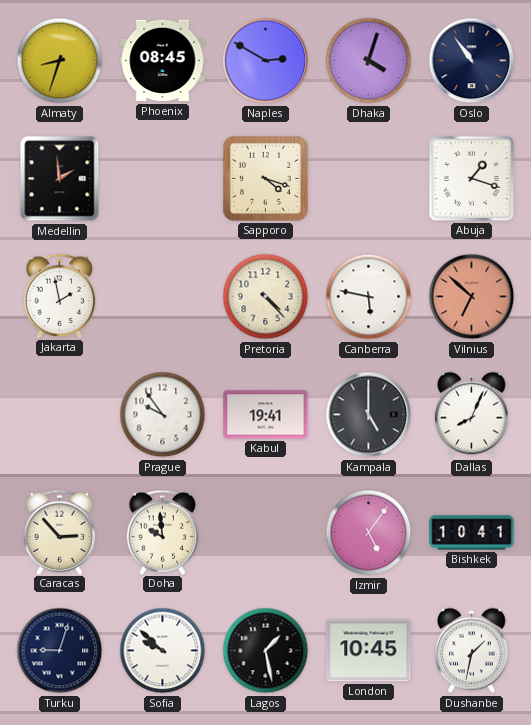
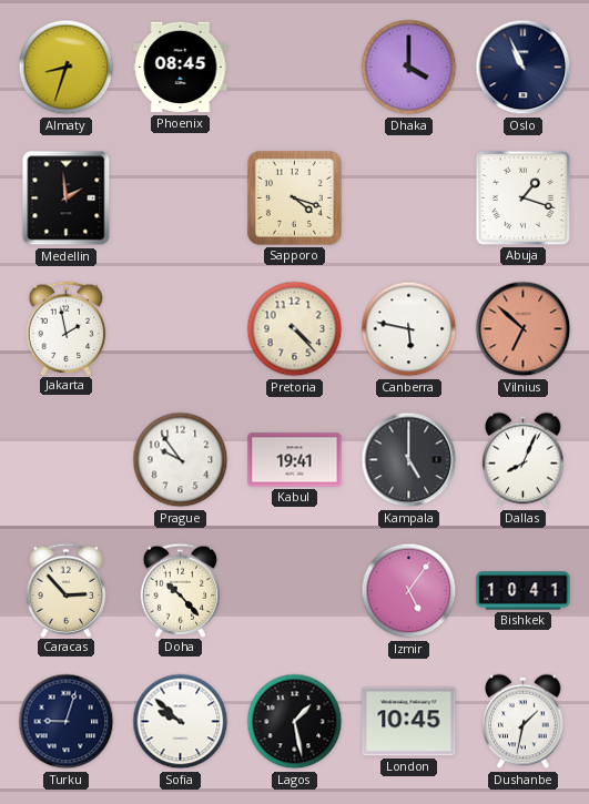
Naples: 2:50 -> none
Dhaka: 4:03 -> 4:00
Oslo: 10:54 -> 10:56
Doha: 9:59 -> 10:23
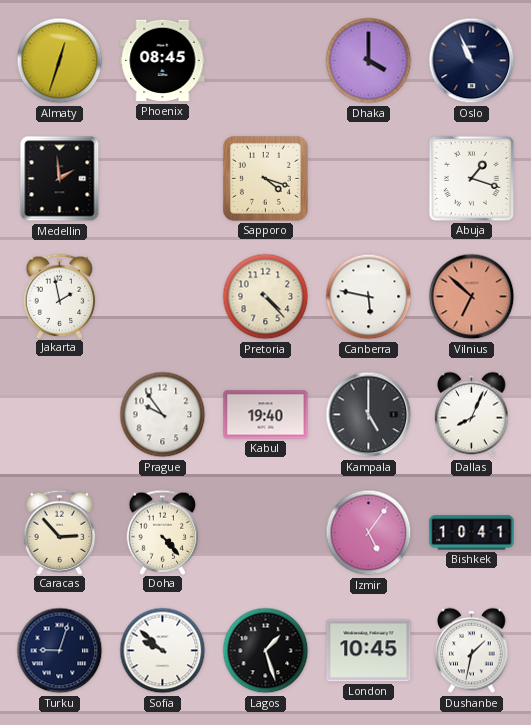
Almaty: 8:33 -> 12:33
Kabul: 19:41 -> 19:40
Doha: 10:23 -> 4:23
Lagos: 1:28 -> 1:27
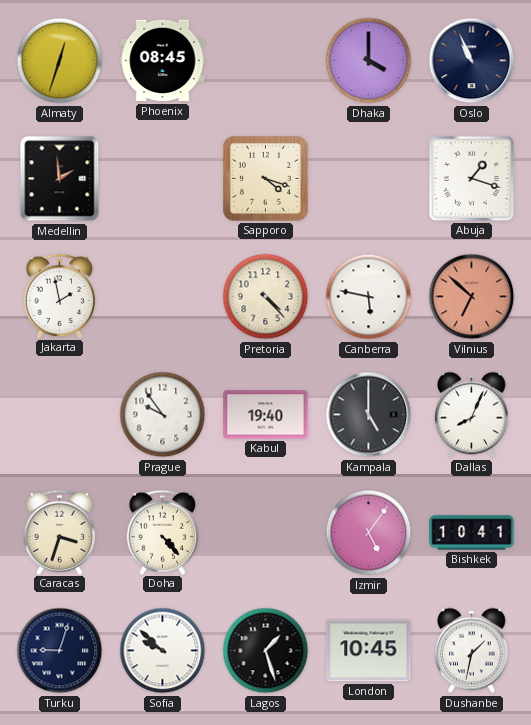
Caracas: 2:53 -> 3:33
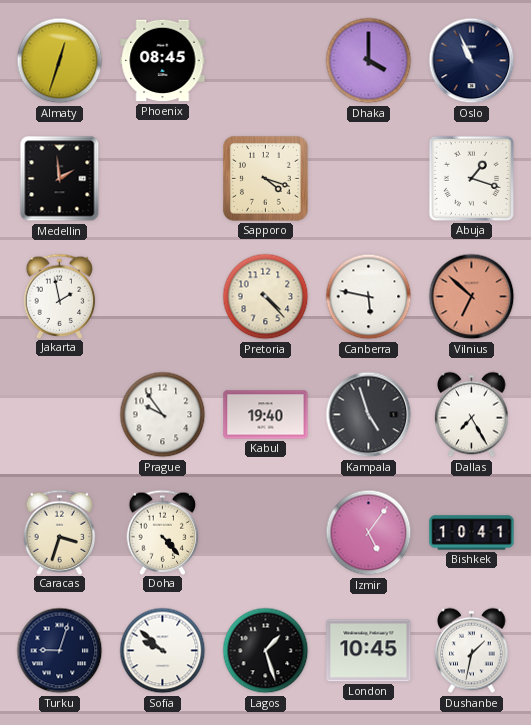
Kampala: 5:00 -> 4:57
Dallas: 8:04 -> 7:25
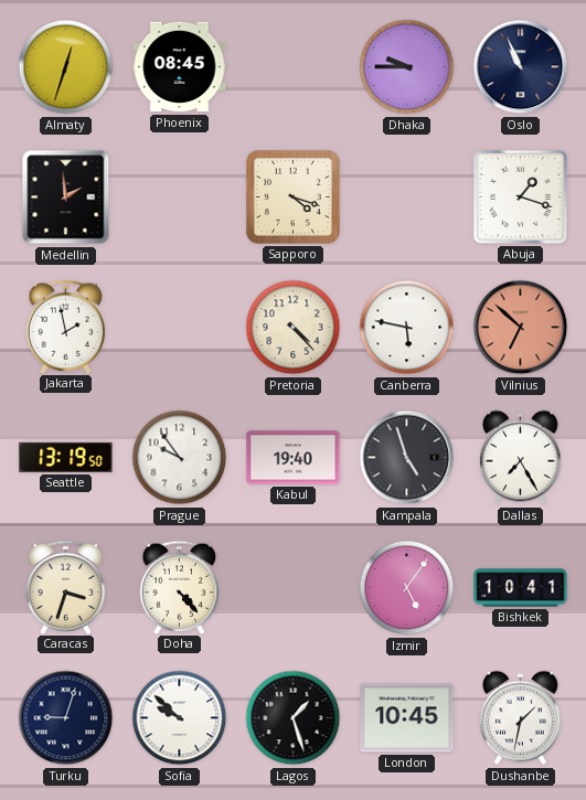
Dhaka: 4:00 -> 9:45
Seattle: none -> 13:19
